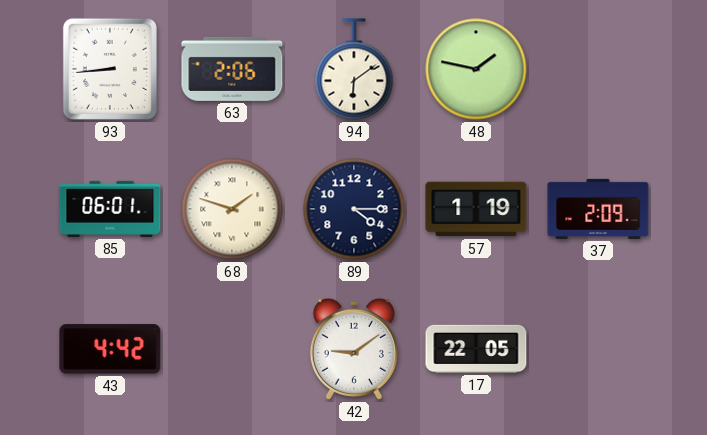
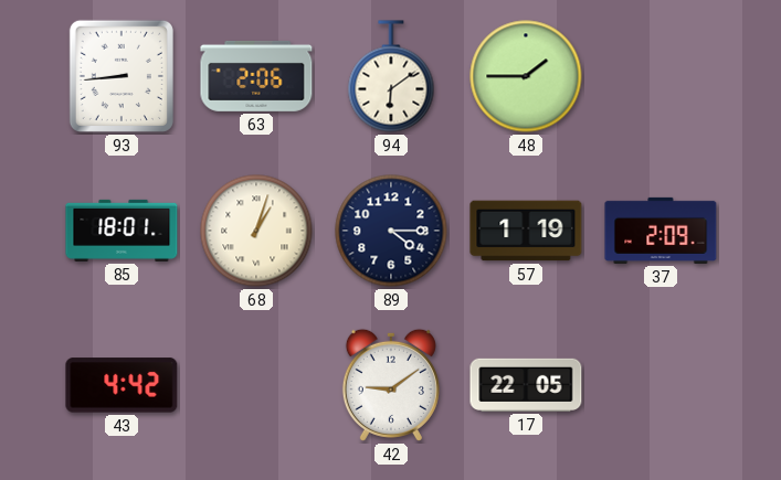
48: 1:47 -> 1:45
85: 06:01 -> 18:01
68: 1:48 -> 1:03
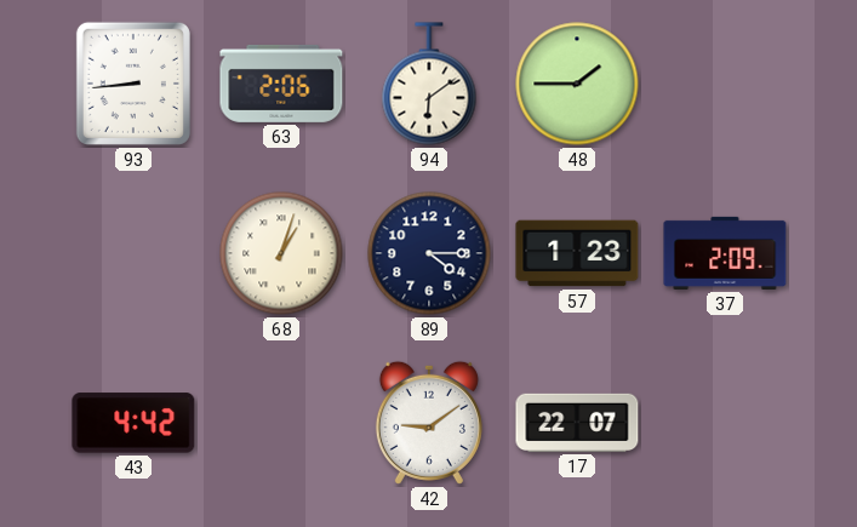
85: 18:01 -> none
57: 1:19 -> 1:23
17: 22:05 -> 22:07
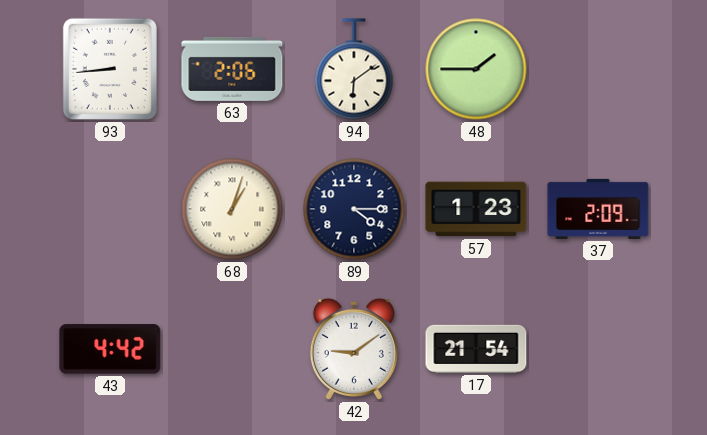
17: 22:07 -> 21:54
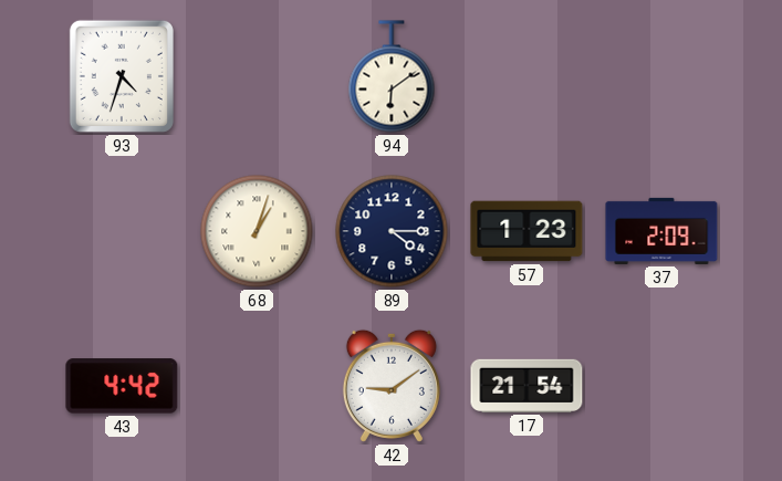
93: 8:44 -> 4:33
63: 2:06 -> none
48: 1:45 -> none
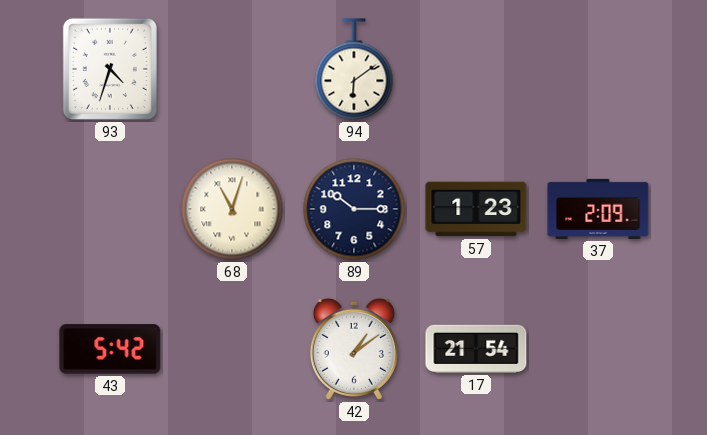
68: 1:03 -> 11:03
89: 4:15 -> 10:15
43: 4:42 -> 5:42
42: 9:09 -> 1:09
